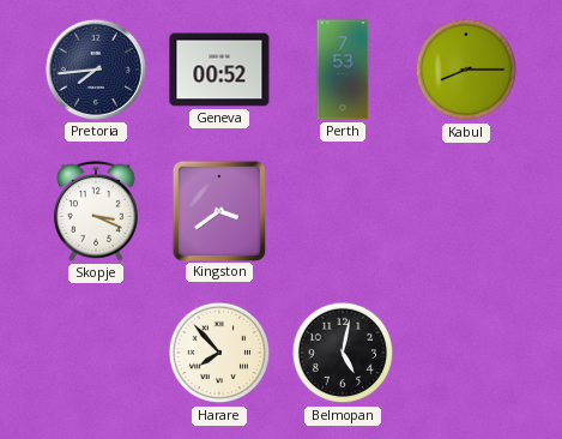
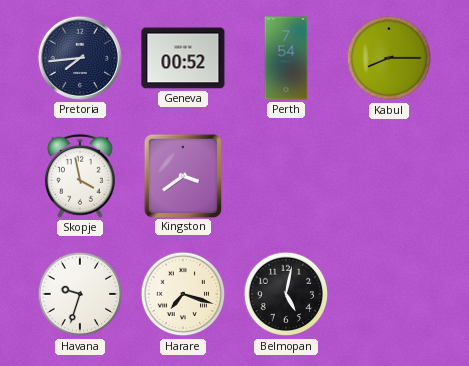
Perth: 7:53 -> 7:54
Skopje: 3:19 -> 3:58
Havana: none -> 9:33
Harare: 7:53 -> 7:18
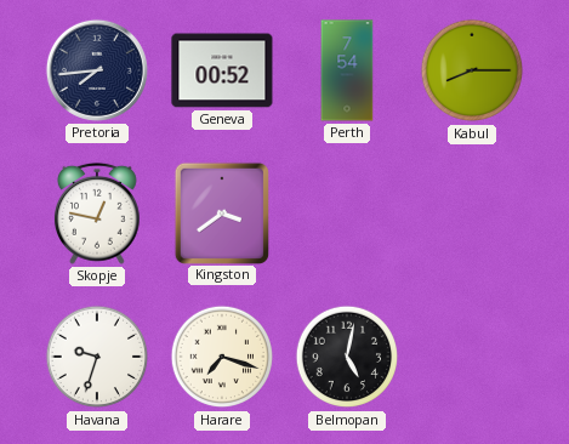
Skopje: 3:58 -> 12:47
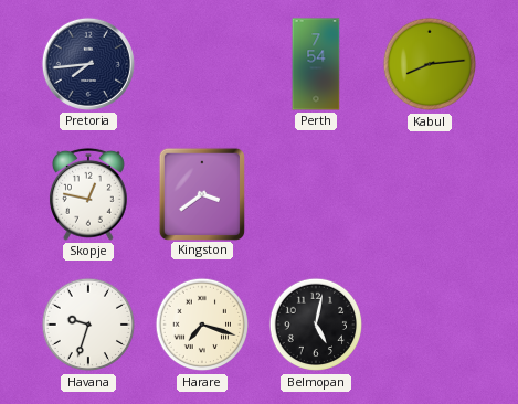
Geneva: 00:52 -> none
Kabul: 8:15 -> 8:14
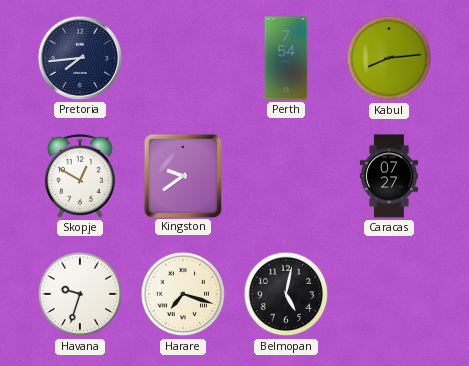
Skopje: 12:47 -> 12:50
Kingston: 3:39 -> 9:39
Caracas: none -> 07:27
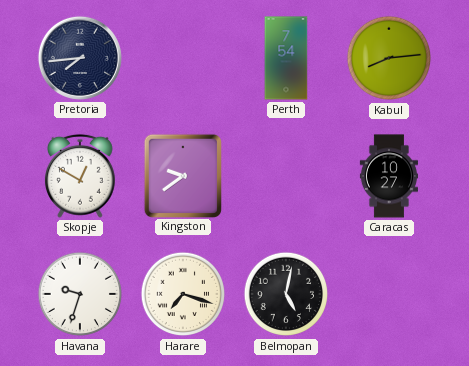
Caracas: 07:27 -> 10:27
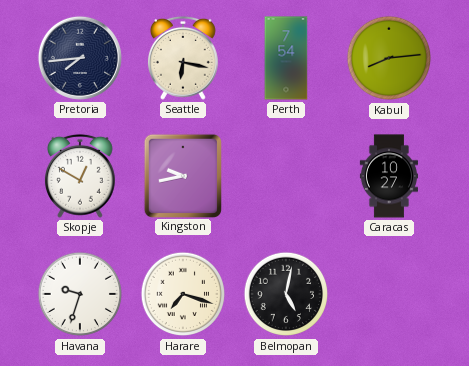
Seattle: none -> 6:17
Kingston: 9:39 -> 9:43
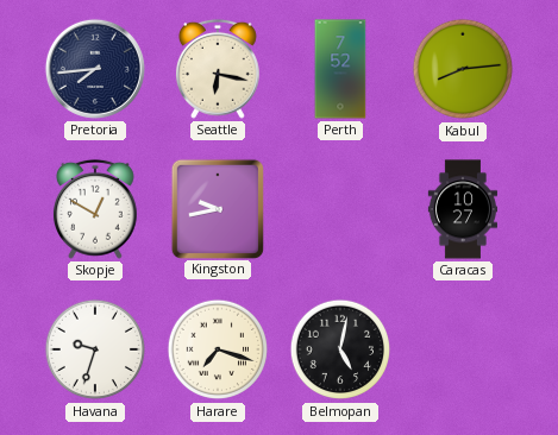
Perth: 7:54 -> 7:52
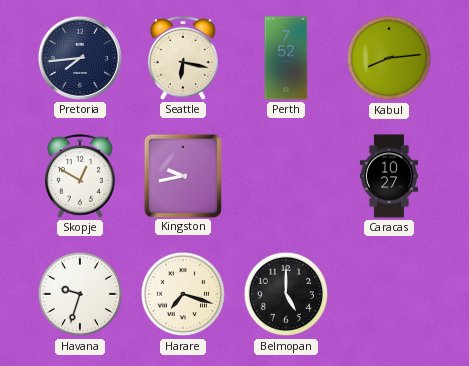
Belmopan: 5:02 -> 5:00
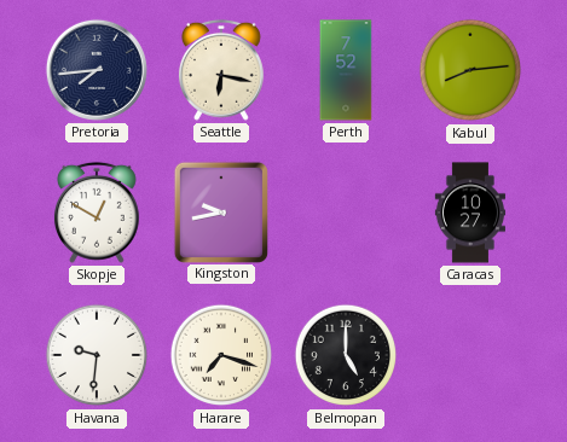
Havana: 9:33 -> 9:31
